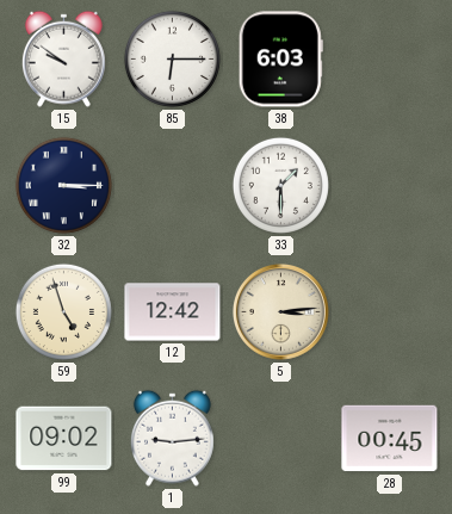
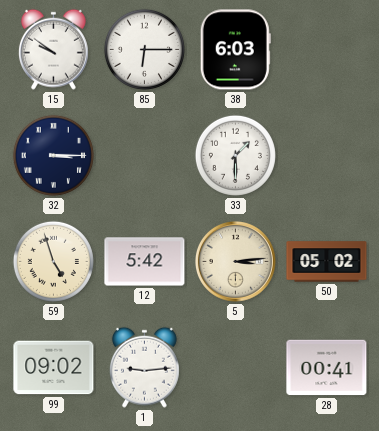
12: 12:42 -> 5:42
50: none -> 05:02
28: 00:45 -> 00:41
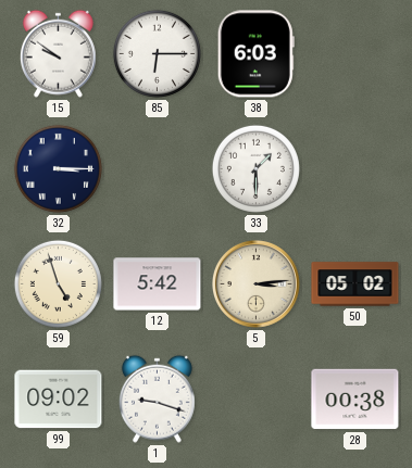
1: 9:14 -> 9:18
28: 00:41 -> 00:38
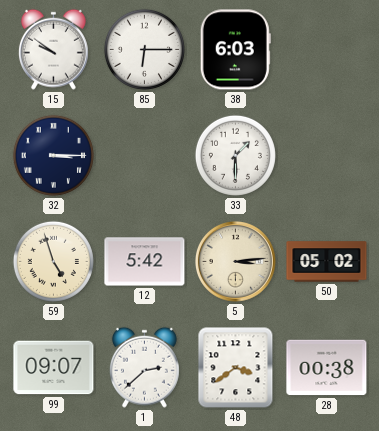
99: 09:02 -> 09:07
1: 9:18 -> 2:38
48: none -> 3:39
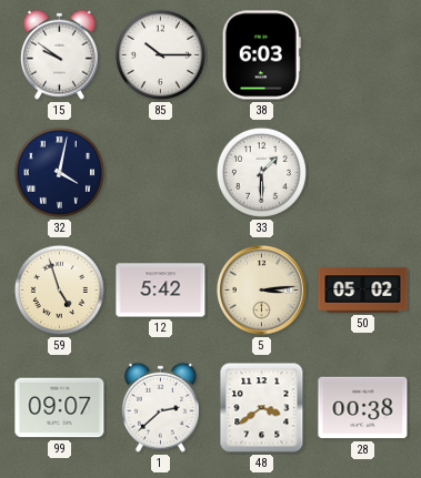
85: 6:15 -> 10:15
32: 3:15 -> 4:02
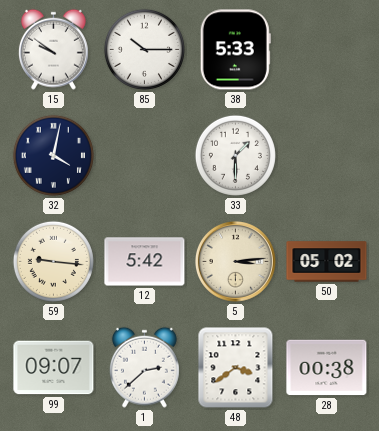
38: 6:03 -> 5:33
59: 4:57 -> 9:16
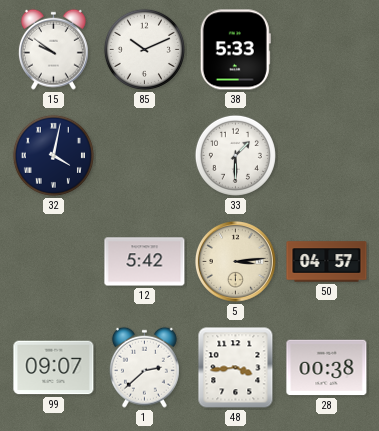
85: 10:15 -> 10:11
59: 9:16 -> none
50: 05:02 -> 04:57
48: 3:39 -> 3:44
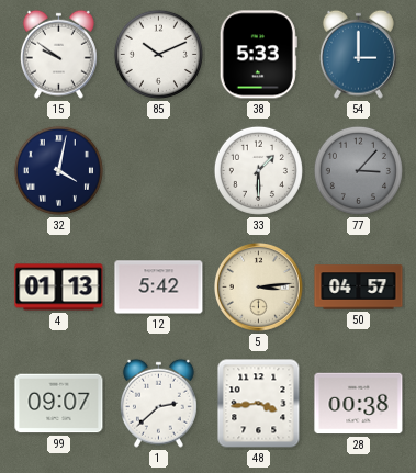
54: none -> 3:00
77: none -> 3:07
4: none -> 01:13
